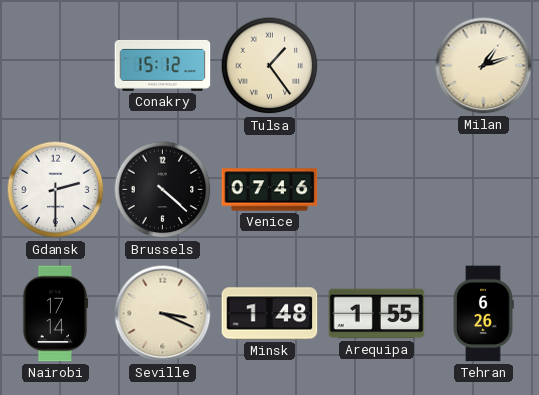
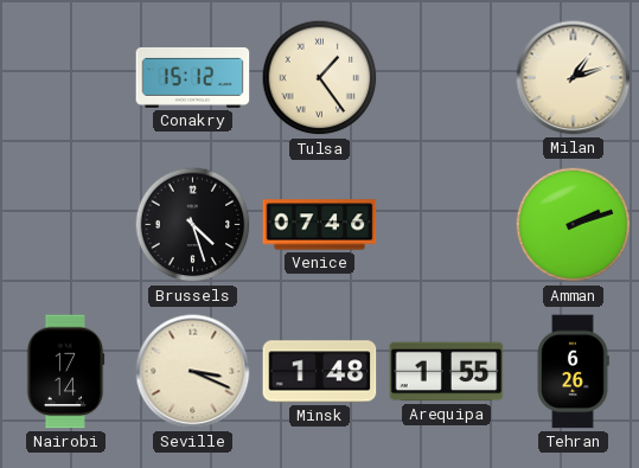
Gdansk: 2:30 -> none
Brussels: 4:22 -> 4:27
Amman: none -> 2:12
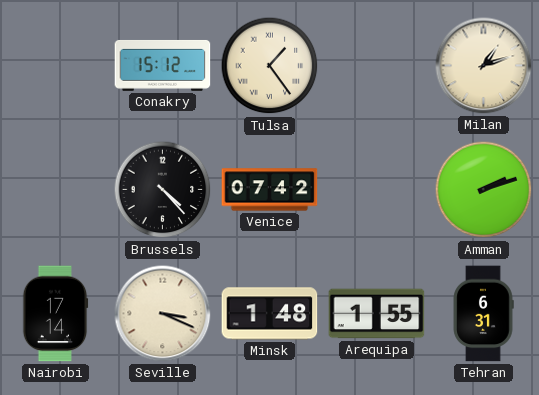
Brussels: 4:27 -> 4:23
Venice: 07:46 -> 07:42
Tehran: 6:26 -> 6:31
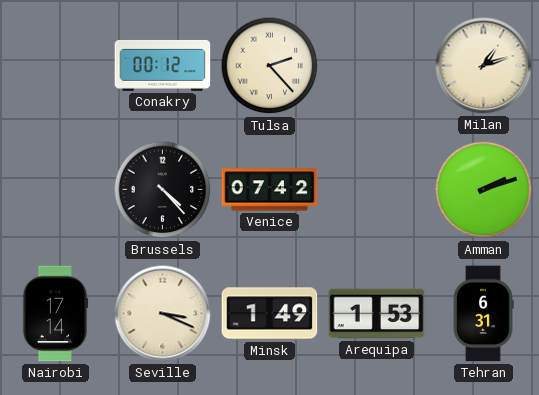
Conakry: 15:12 -> 00:12
Tulsa: 1:24 -> 2:23
Minsk: 1:48 -> 1:49
Arequipa: 1:55 -> 1:53
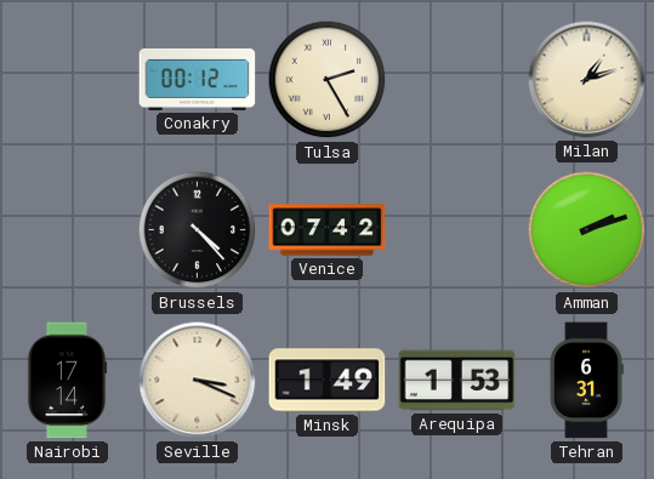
Tulsa: 2:23 -> 2:25
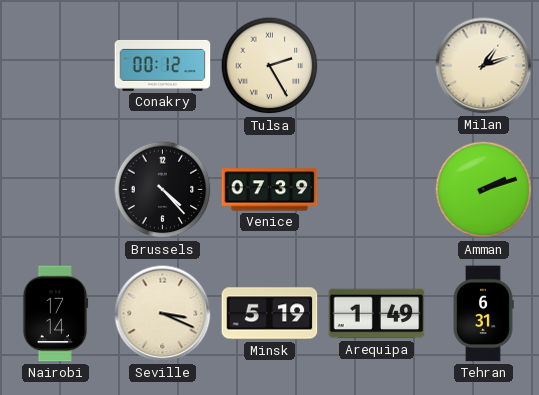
Venice: 07:42 -> 07:39
Minsk: 1:49 -> 5:19
Arequipa: 1:53 -> 1:49
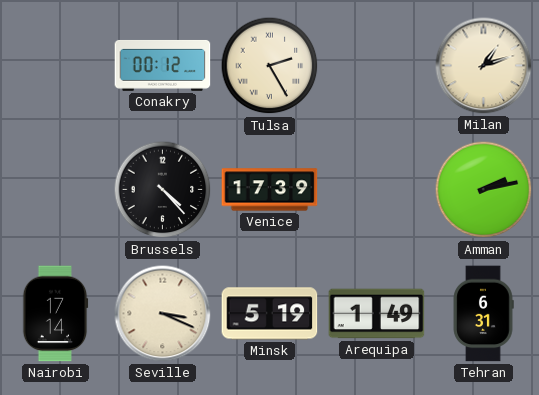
Venice: 07:39 -> 17:39
Amman: 2:12 -> 2:13
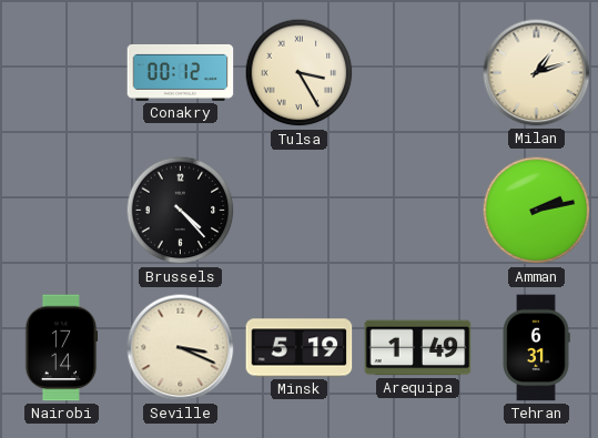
Tulsa: 2:25 -> 3:25
Venice: 17:39 -> none
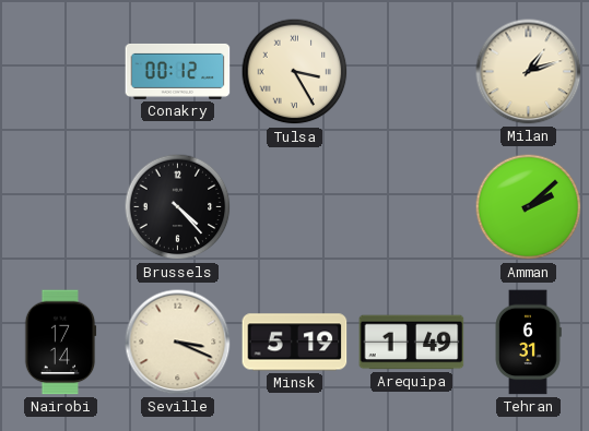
Amman: 2:13 -> 2:08
